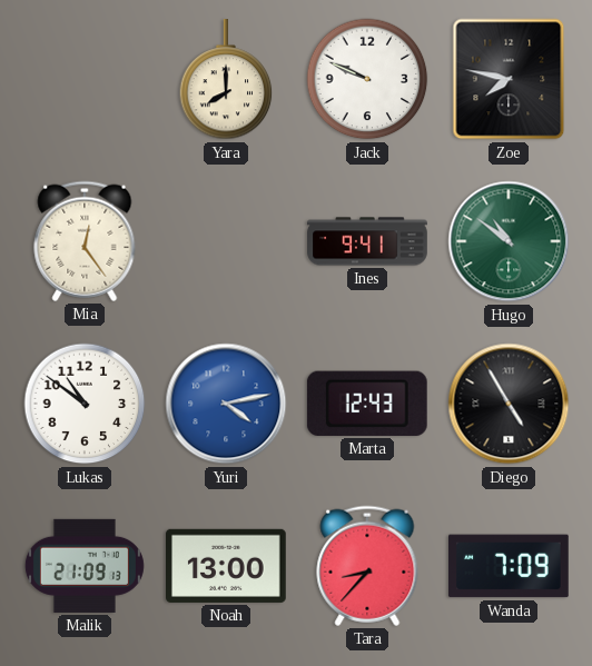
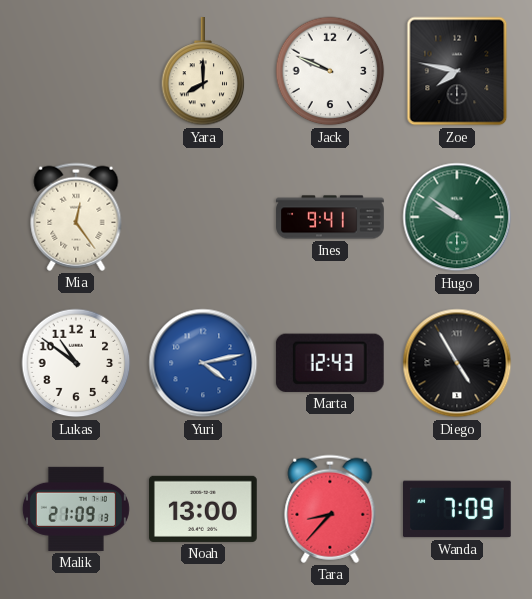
Hugo: 10:51 -> 9:51
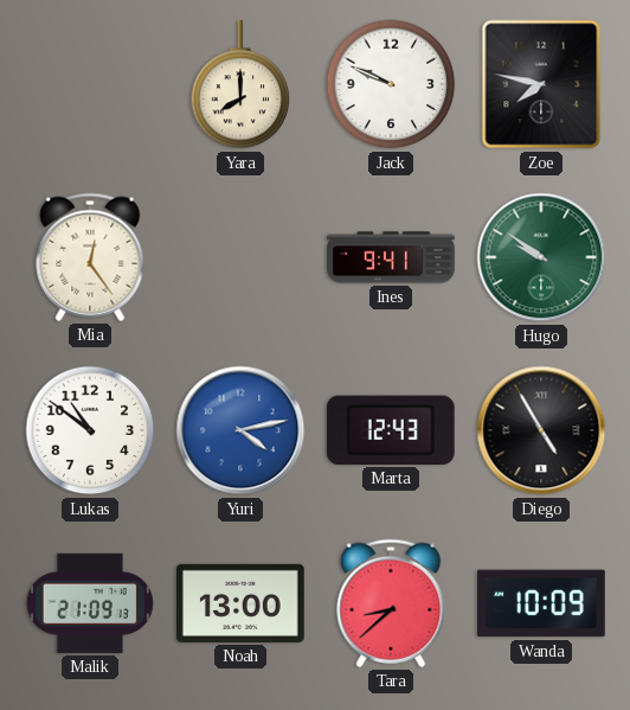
Tara: 8:37 -> 8:38
Wanda: 7:09 -> 10:09
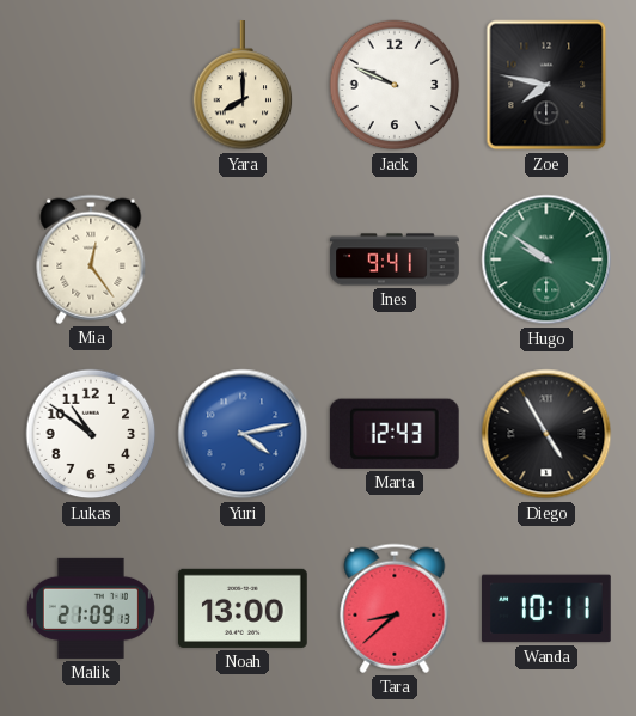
Wanda: 10:09 -> 10:11
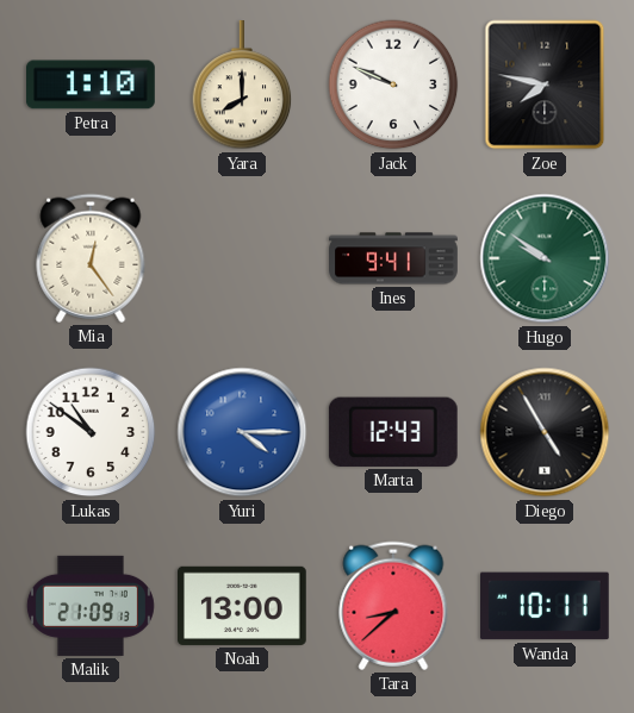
Petra: none -> 1:10
Yuri: 4:13 -> 4:15
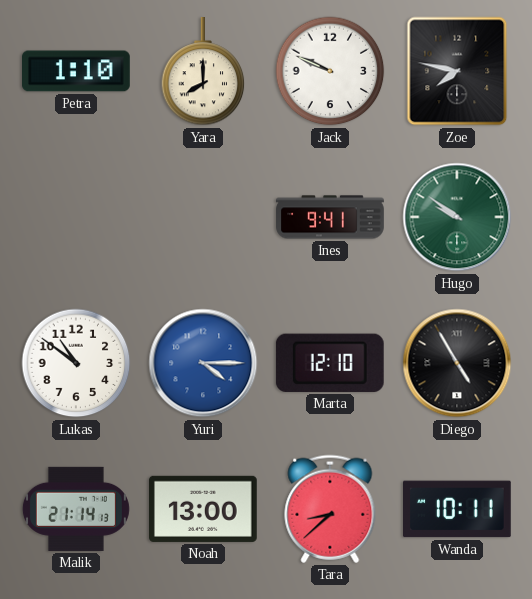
Mia: 12:24 -> none
Marta: 12:43 -> 12:10
Malik: 21:09 -> 21:14
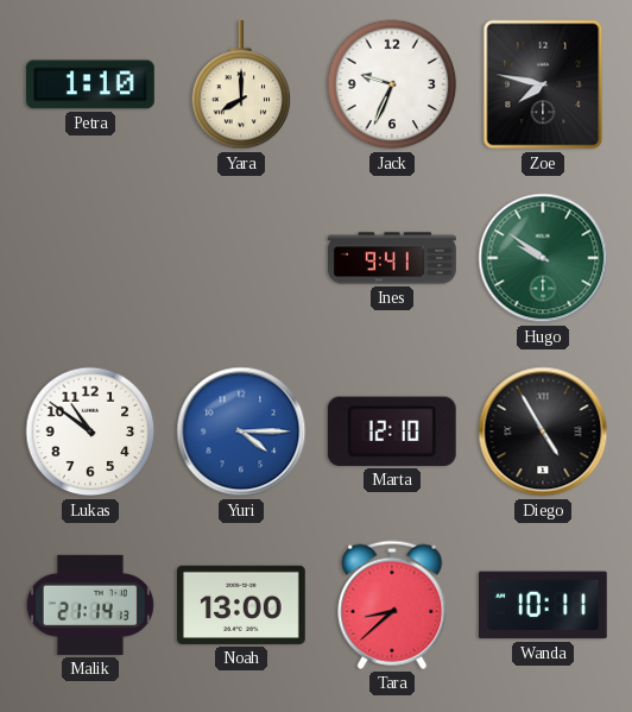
Jack: 9:49 -> 9:34
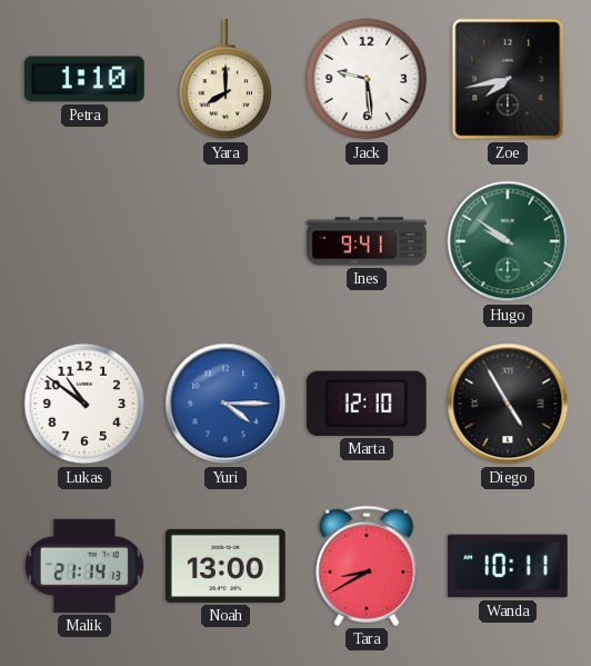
Jack: 9:34 -> 9:29
Zoe: 7:47 -> 7:43
Tara: 8:38 -> 8:40
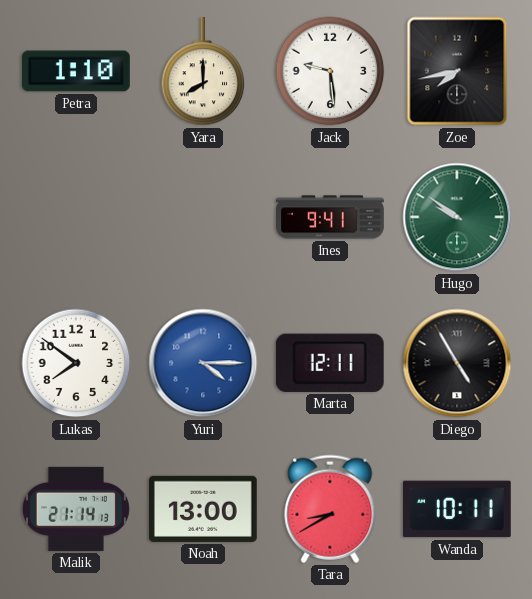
Lukas: 10:51 -> 7:51
Marta: 12:10 -> 12:11
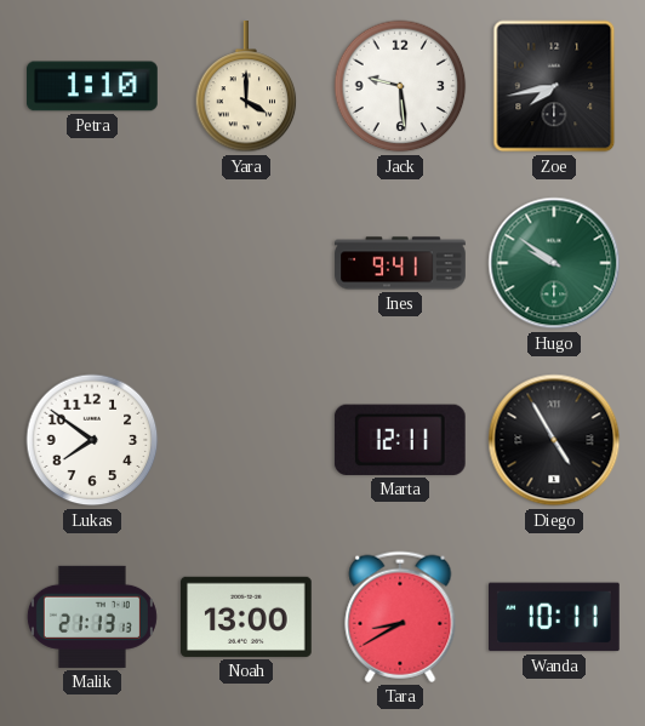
Yara: 8:00 -> 4:00
Yuri: 4:15 -> none
Malik: 21:14 -> 21:13
